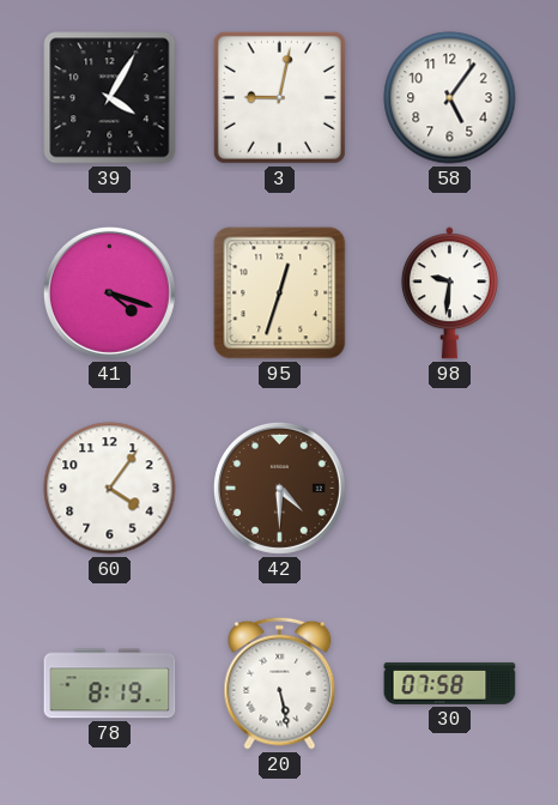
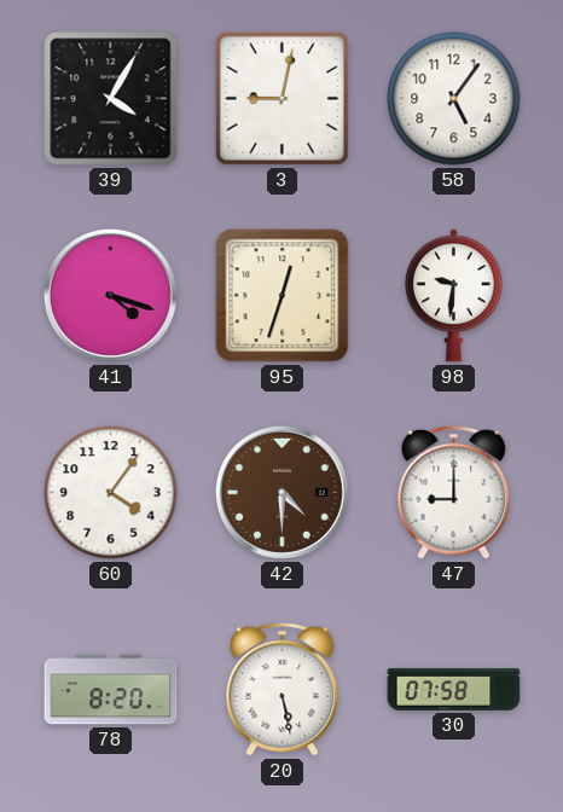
47: none -> 9:00
78: 8:19 -> 8:20
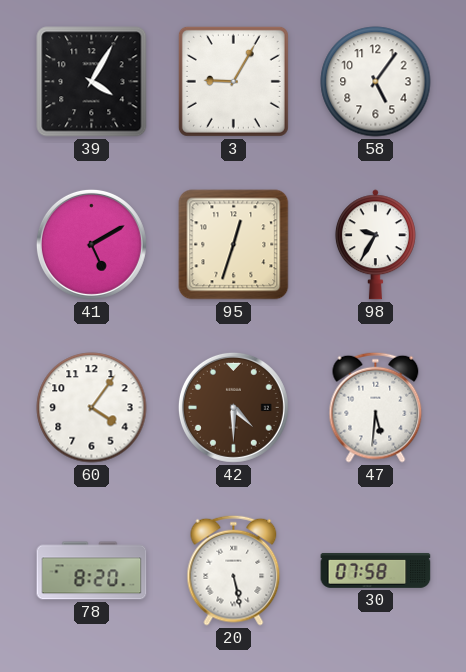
3: 9:02 -> 9:05
41: 4:18 -> 5:10
98: 9:31 -> 9:35
47: 9:00 -> 5:31
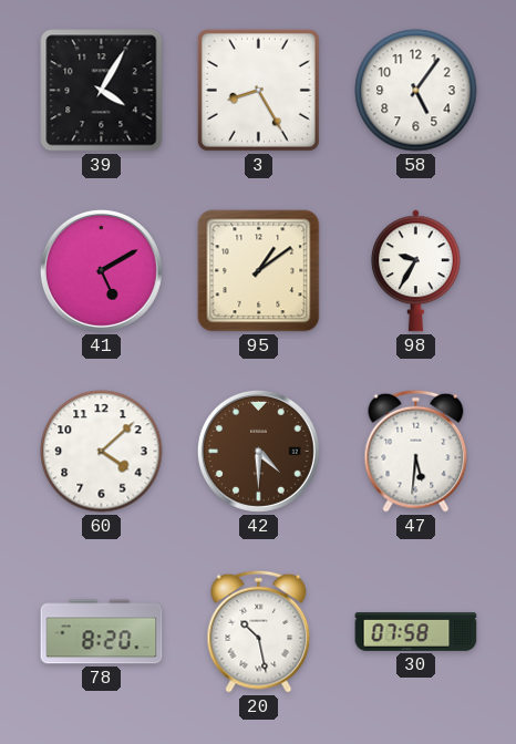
3: 9:05 -> 8:25
95: 12:33 -> 1:09
60: 4:06 -> 4:08
20: 5:28 -> 10:28
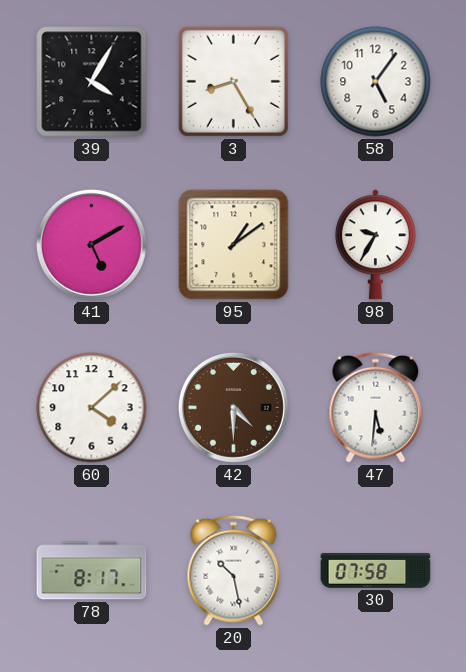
78: 8:20 -> 8:17
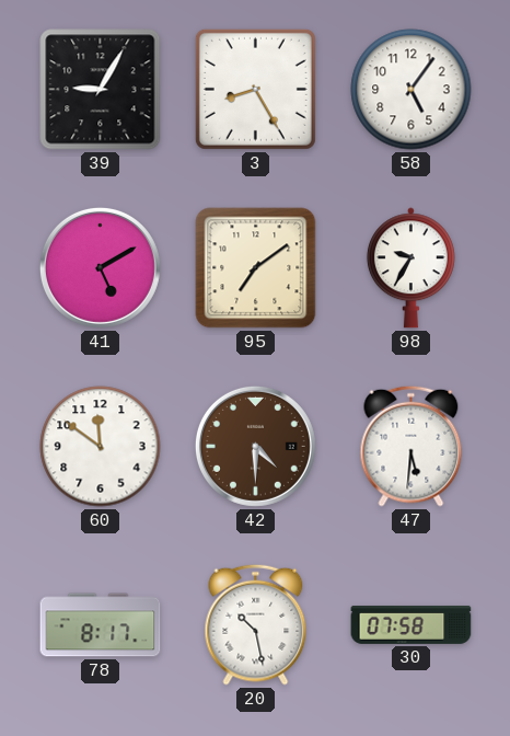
39: 4:05 -> 9:05
95: 1:09 -> 7:09
60: 4:08 -> 11:51
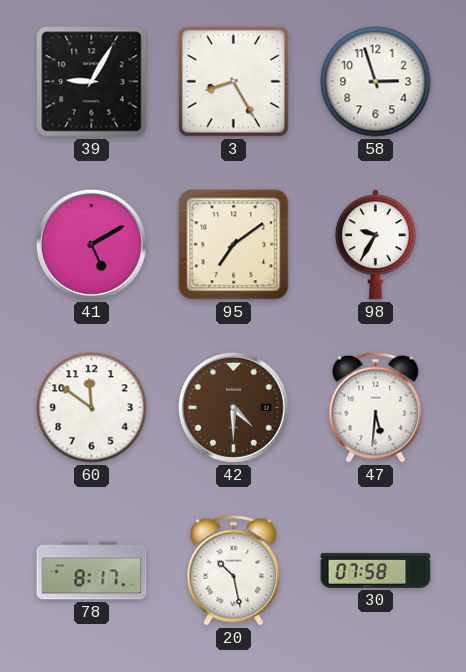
58: 5:06 -> 2:57
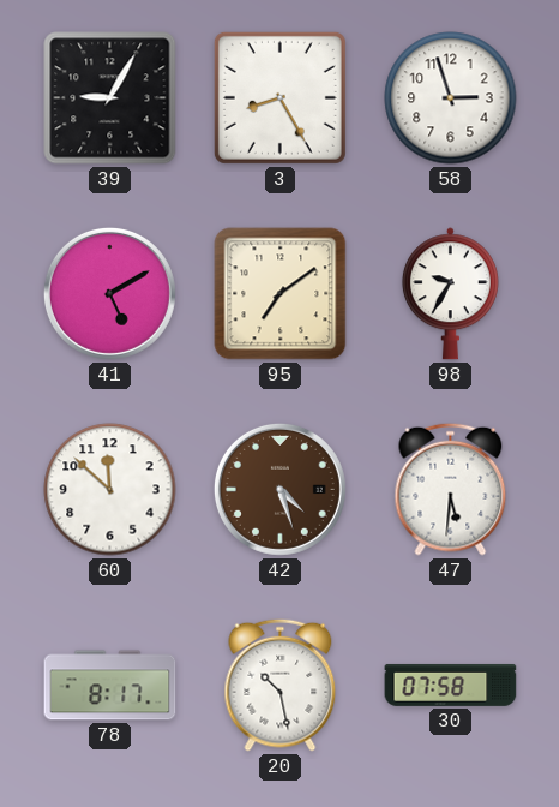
60: 11:51 -> 11:52
42: 4:30 -> 4:27
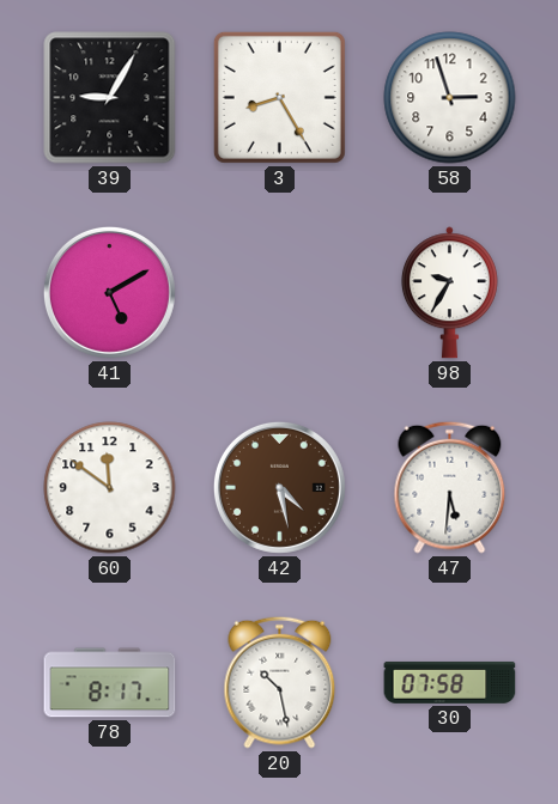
95: 7:09 -> none
60: 11:52 -> 11:51
42: 4:27 -> 4:28
